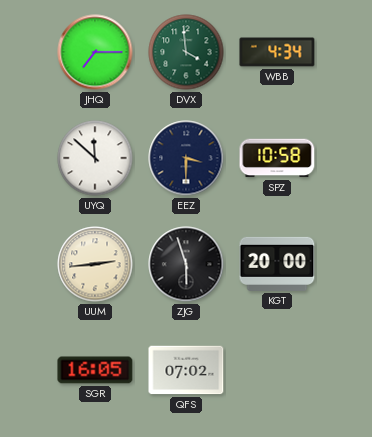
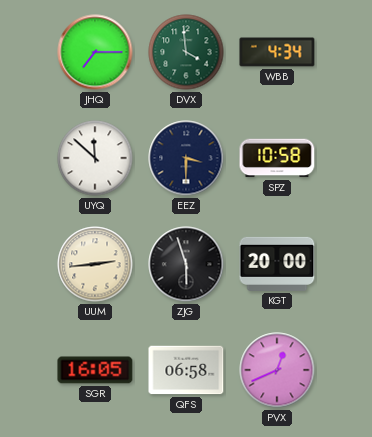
QFS: 07:02 -> 06:58
PVX: none -> 12:41
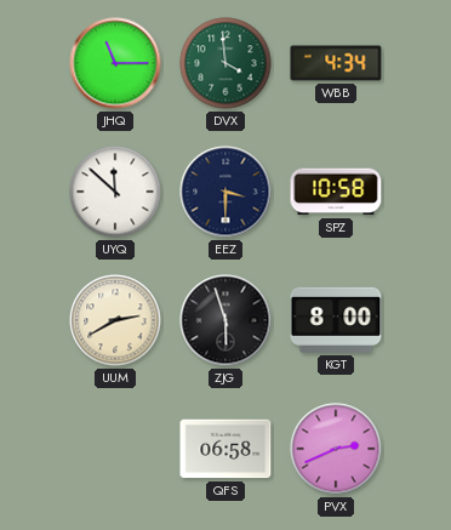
JHQ: 7:15 -> 11:15
UUM: 2:44 -> 2:40
KGT: 20:00 -> 8:00
SGR: 16:05 -> none
PVX: 12:41 -> 2:41
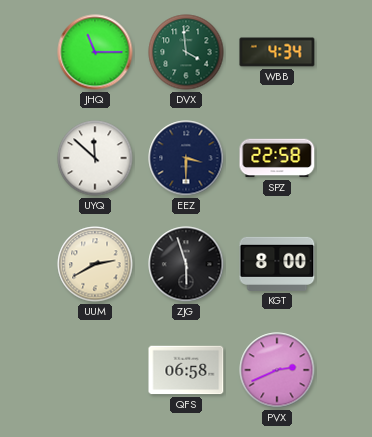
SPZ: 10:58 -> 22:58
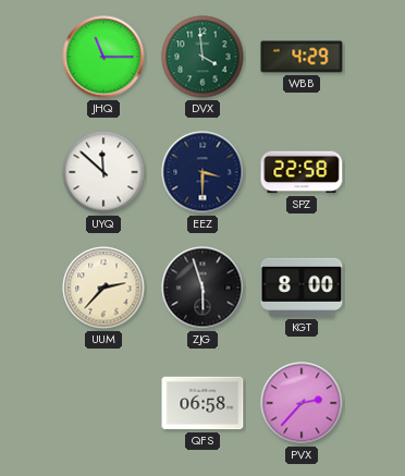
WBB: 4:34 -> 4:29
UUM: 2:40 -> 2:37
PVX: 2:41 -> 2:37
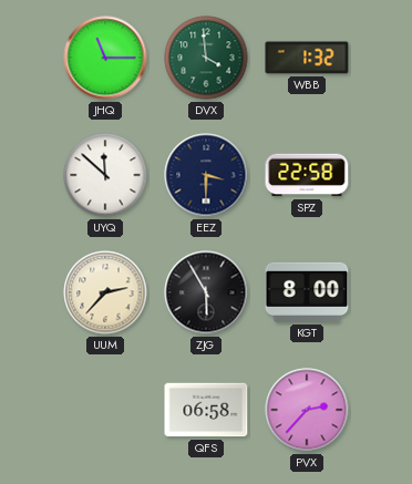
WBB: 4:29 -> 1:32
ZJG: 5:57 -> 5:55
